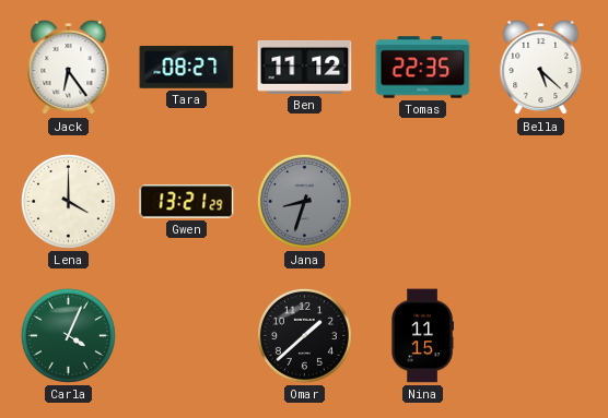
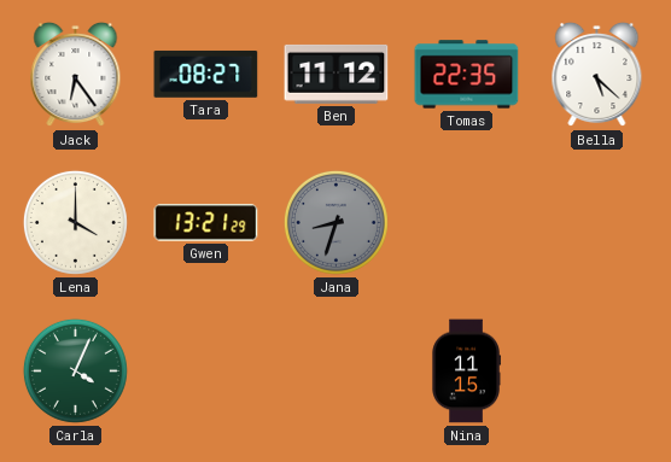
Omar: 1:38 -> none
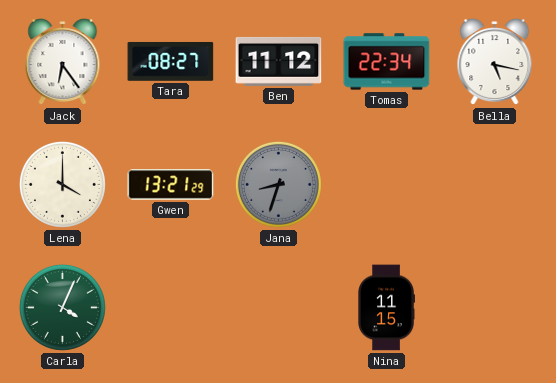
Tomas: 22:35 -> 22:34
Bella: 5:22 -> 5:17
